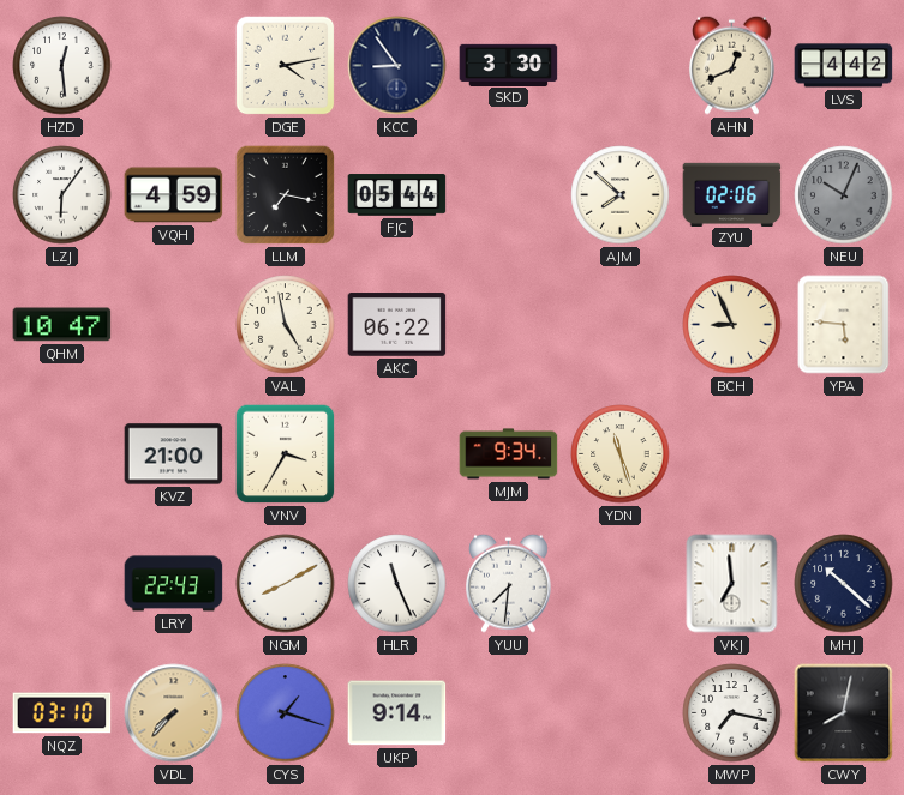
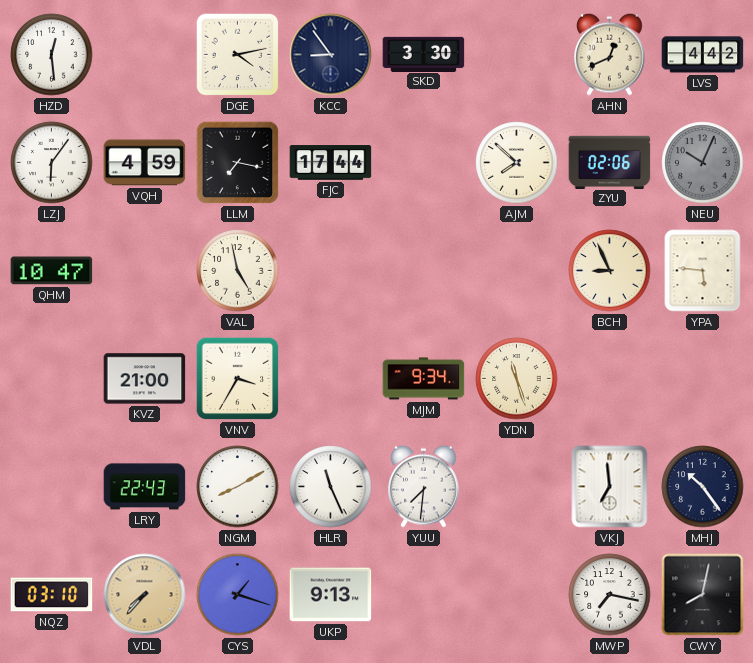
FJC: 05:44 -> 17:44
AKC: 06:22 -> none
MHJ: 10:22 -> 10:24
UKP: 9:14 -> 9:13
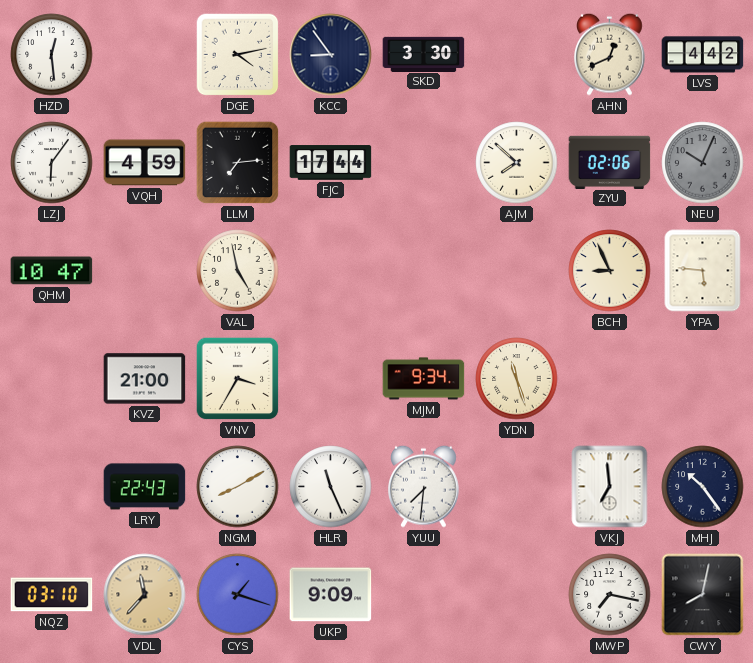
LLM: 7:17 -> 7:14
VDL: 7:37 -> 11:37
UKP: 9:13 -> 9:09
